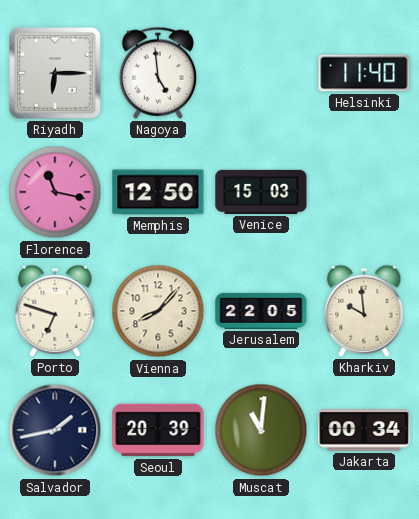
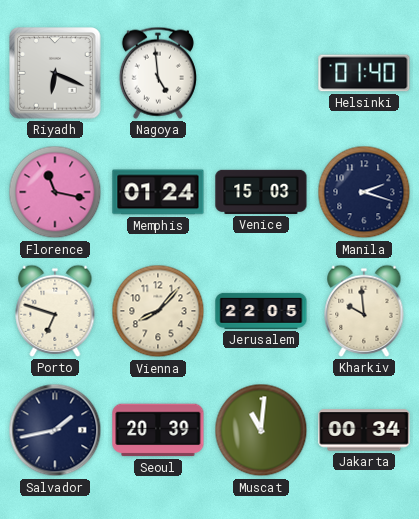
Riyadh: 6:15 -> 6:19
Helsinki: 11:40 -> 01:40
Memphis: 12:50 -> 01:24
Manila: none -> 2:18
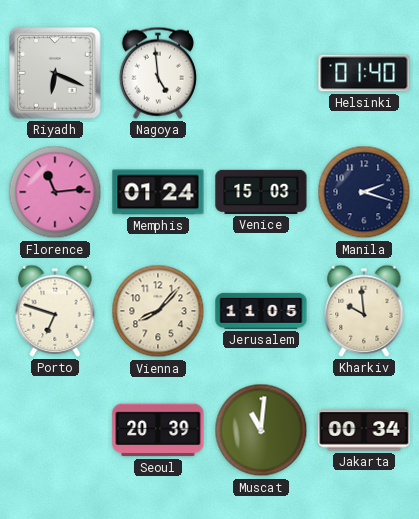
Florence: 11:17 -> 11:14
Jerusalem: 22:05 -> 11:05
Salvador: 1:43 -> none
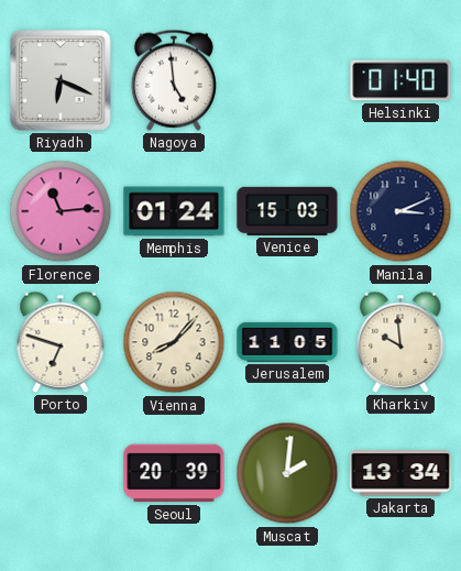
Manila: 2:18 -> 3:11
Muscat: 11:01 -> 2:01
Jakarta: 00:34 -> 13:34
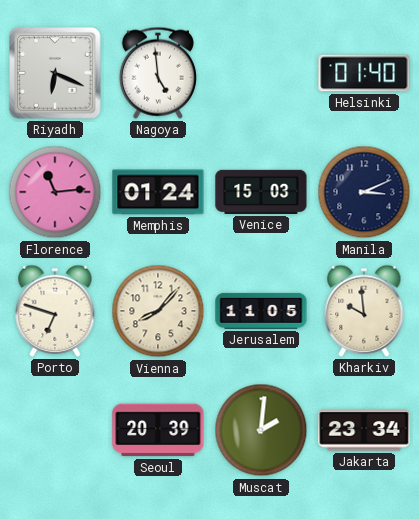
Jakarta: 13:34 -> 23:34
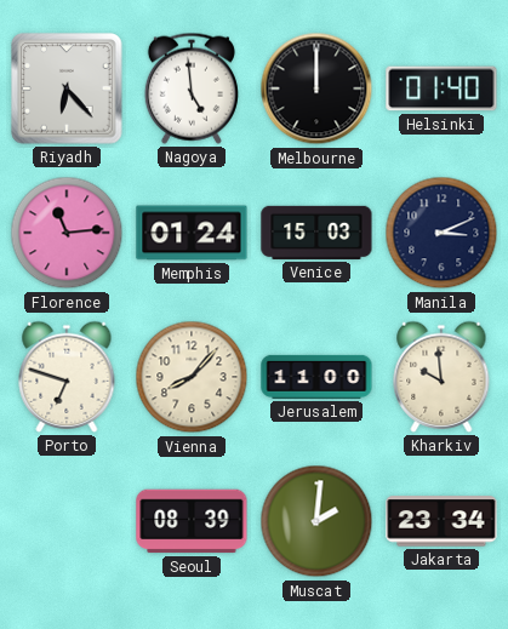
Riyadh: 6:19 -> 6:23
Melbourne: none -> 12:00
Jerusalem: 11:05 -> 11:00
Seoul: 20:39 -> 08:39
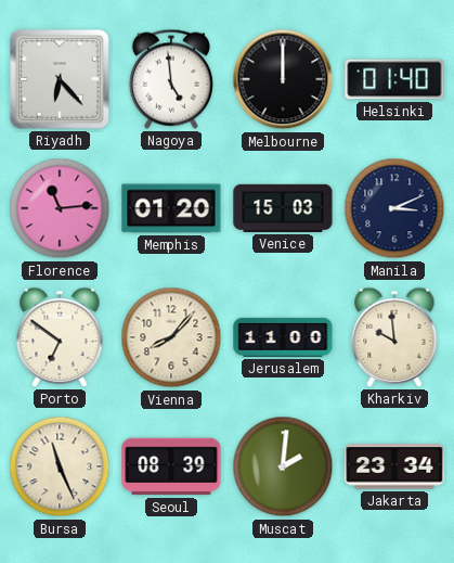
Memphis: 01:24 -> 01:20
Porto: 6:48 -> 6:51
Bursa: none -> 11:26
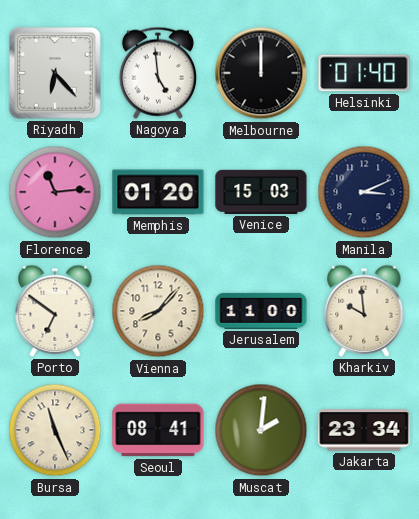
Seoul: 08:39 -> 08:41
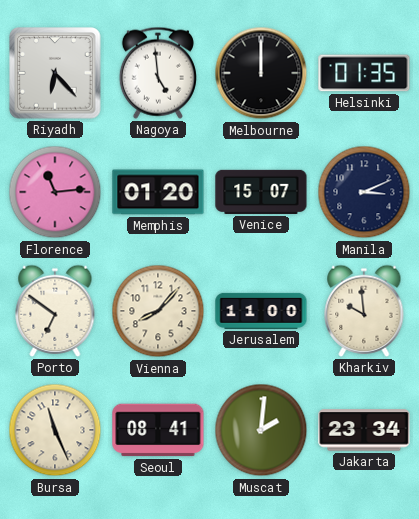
Helsinki: 01:40 -> 01:35
Venice: 15:03 -> 15:07
